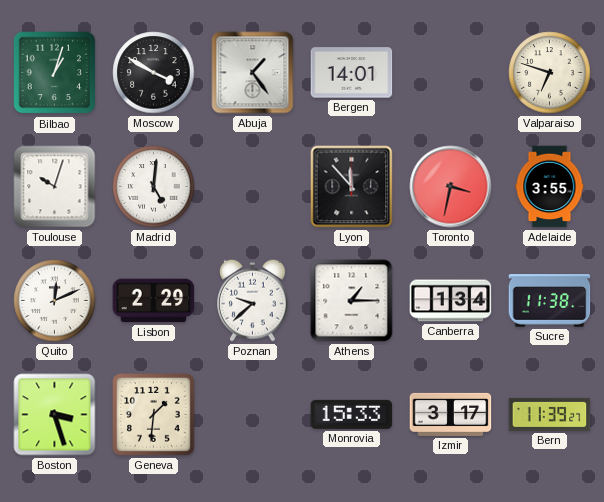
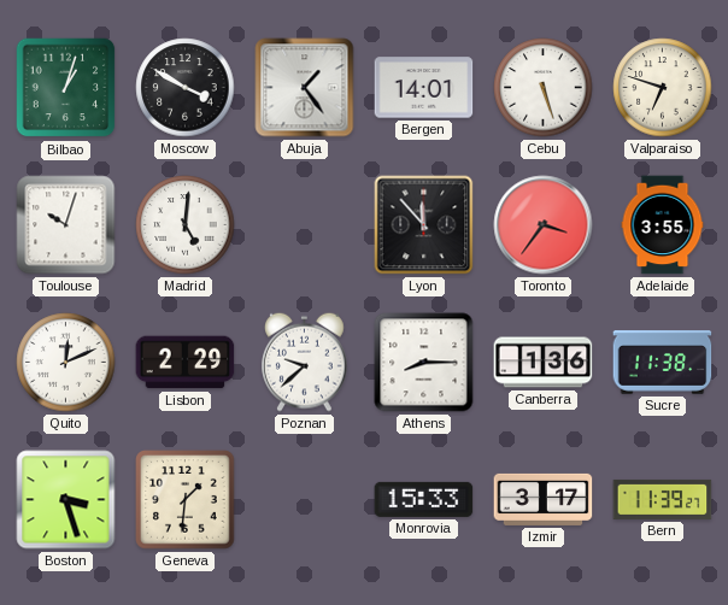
Cebu: none -> 5:27
Toronto: 3:32 -> 3:36
Athens: 1:15 -> 8:15
Canberra: 1:34 -> 1:36
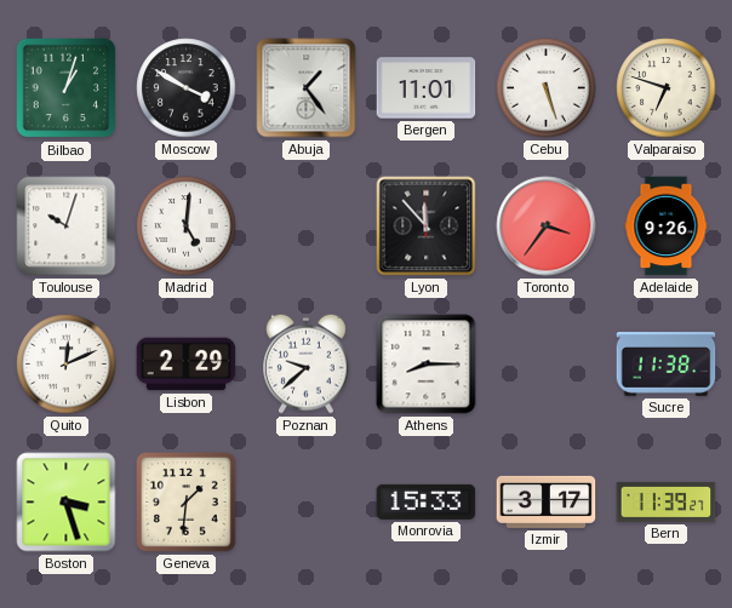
Bergen: 14:01 -> 11:01
Adelaide: 3:55 -> 9:26
Canberra: 1:36 -> none
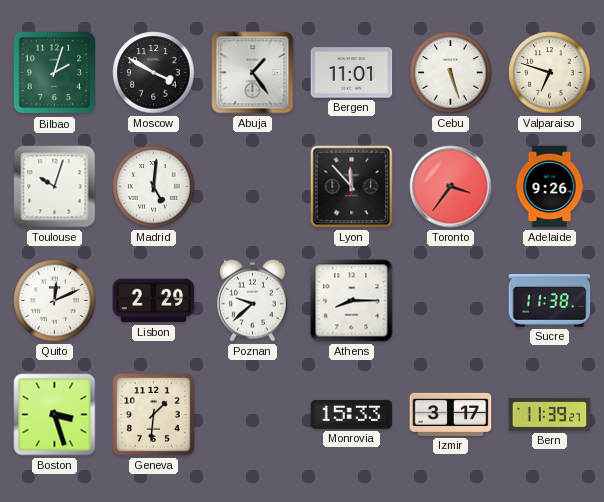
Bilbao: 1:03 -> 2:03
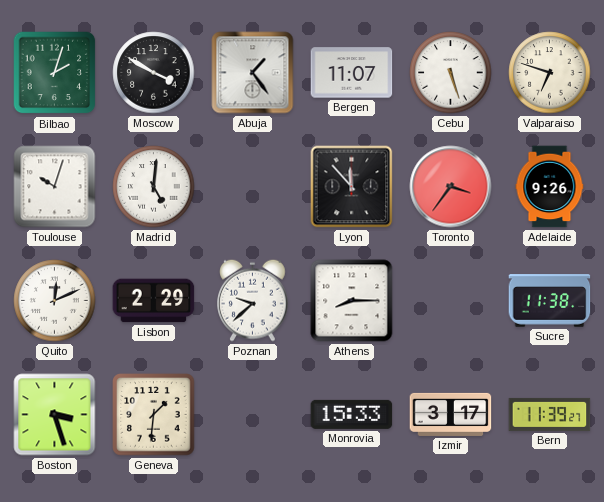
Bergen: 11:01 -> 11:07
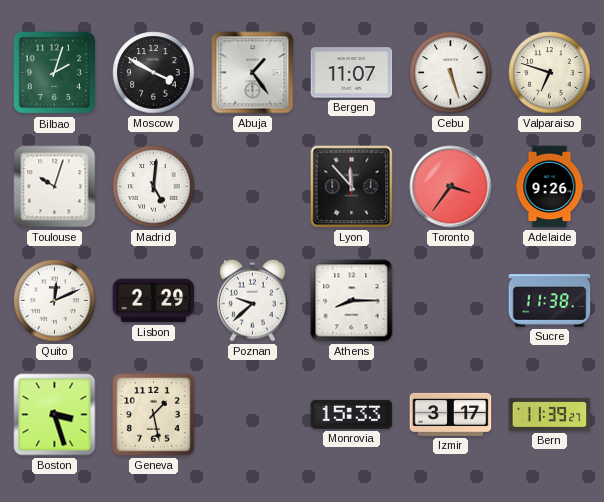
Geneva: 1:31 -> 1:28
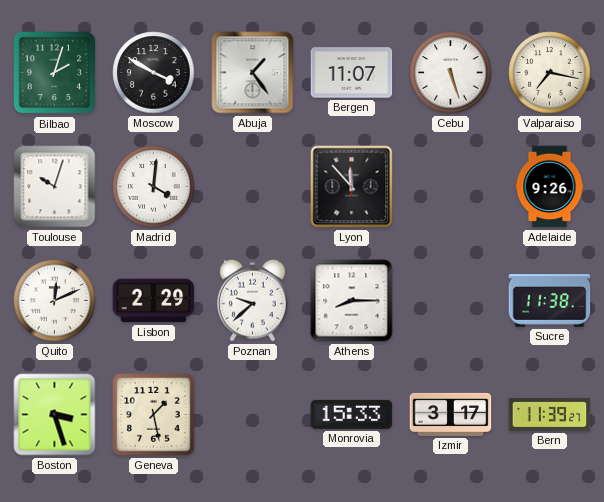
Valparaiso: 6:48 -> 7:17
Madrid: 5:01 -> 4:01
Toronto: 3:36 -> none
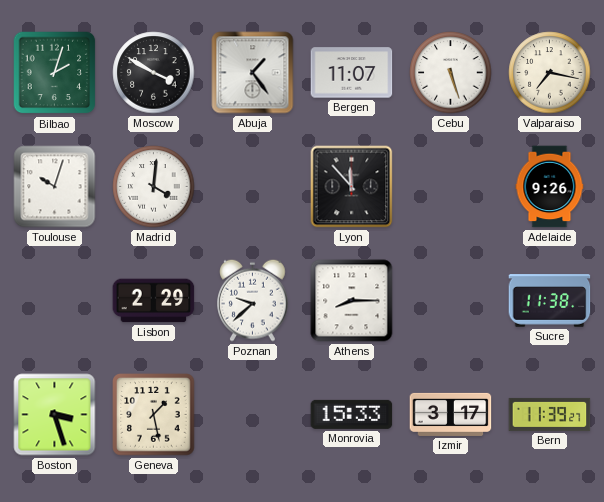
Quito: 12:11 -> none
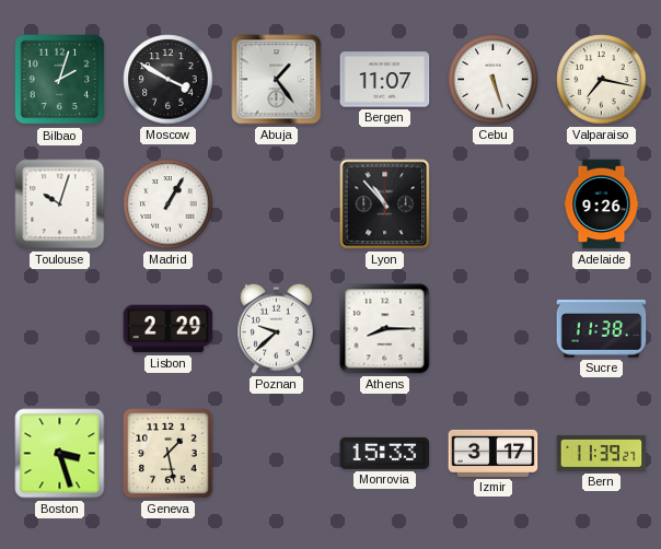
Madrid: 4:01 -> 1:05
Lyon: 11:53 -> 10:53
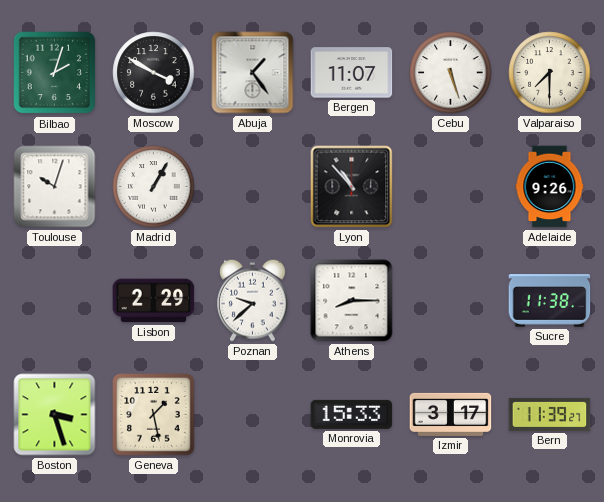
Valparaiso: 7:17 -> 7:30
